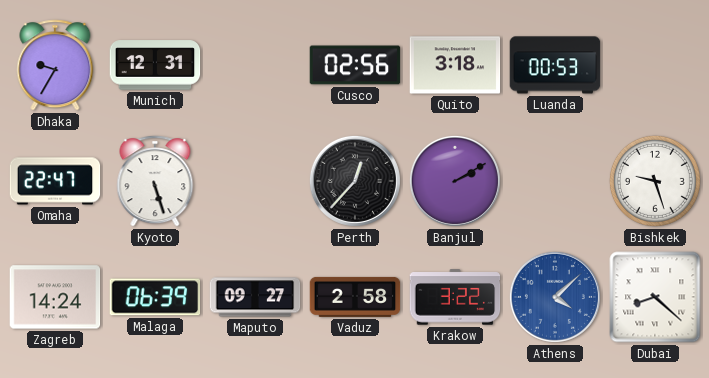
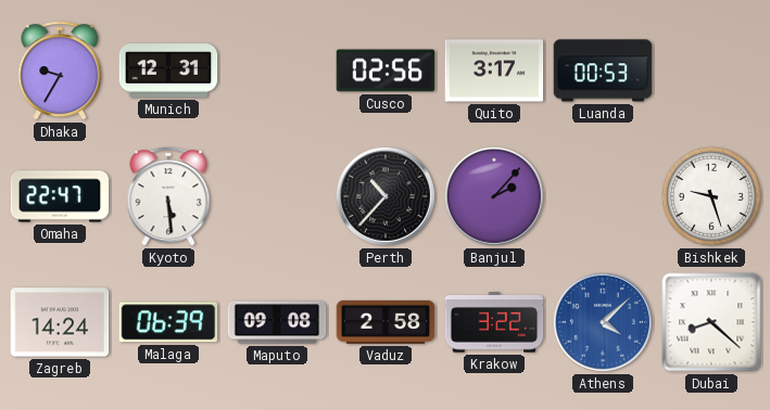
Quito: 3:18 -> 3:17
Kyoto: 5:27 -> 5:29
Perth: 12:37 -> 10:37
Banjul: 2:10 -> 2:07
Maputo: 09:27 -> 09:08
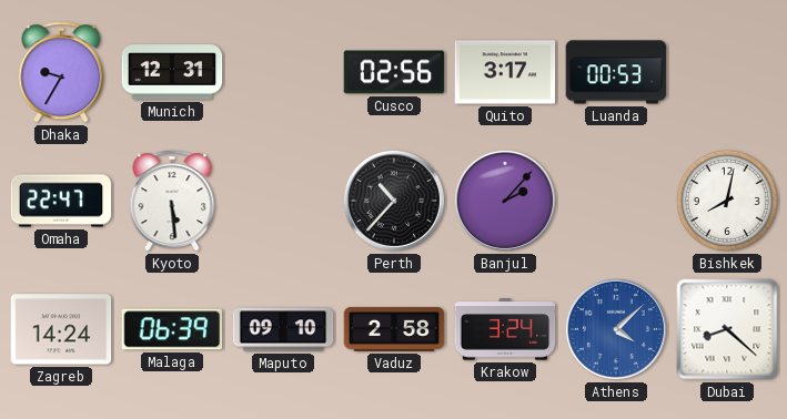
Bishkek: 9:27 -> 8:02
Maputo: 09:08 -> 09:10
Krakow: 3:22 -> 3:24
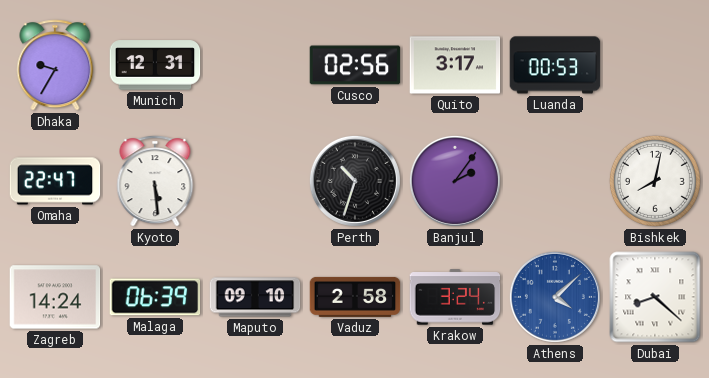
Perth: 10:37 -> 10:33
Banjul: 2:07 -> 2:06
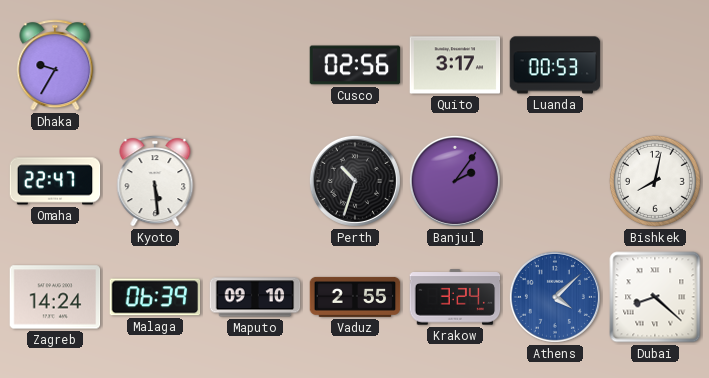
Munich: 12:31 -> none
Vaduz: 2:58 -> 2:55
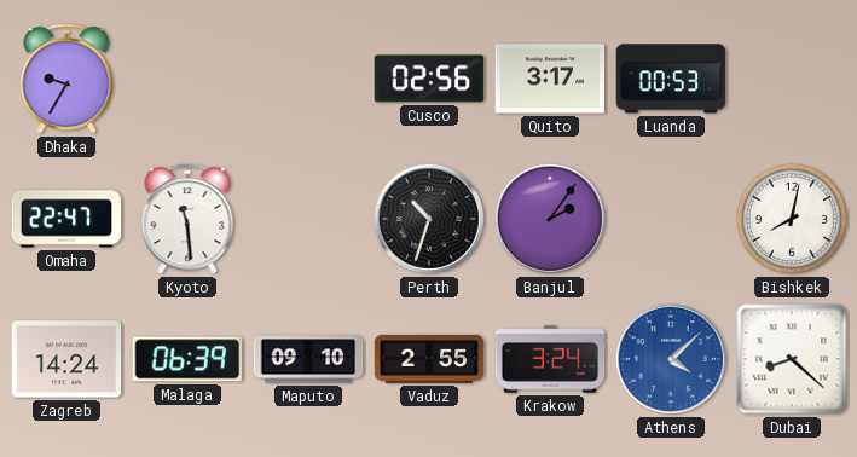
Kyoto: 5:29 -> 11:29
